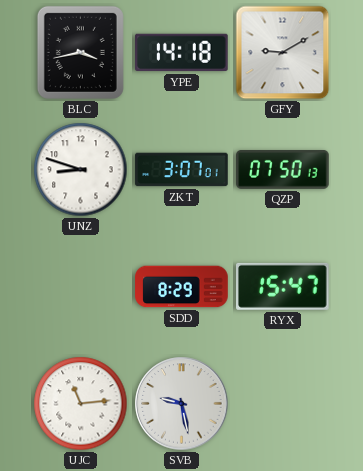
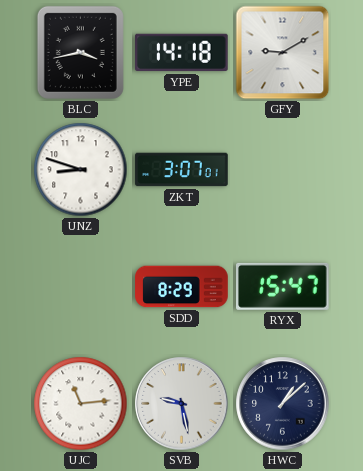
QZP: 07:50 -> none
HWC: none -> 1:08
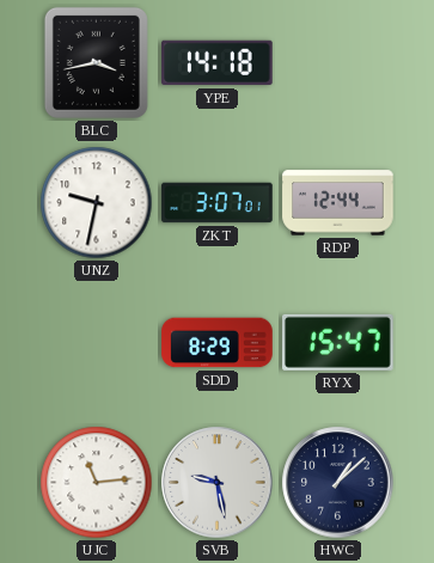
GFY: 9:10 -> none
UNZ: 8:48 -> 9:32
RDP: none -> 12:44
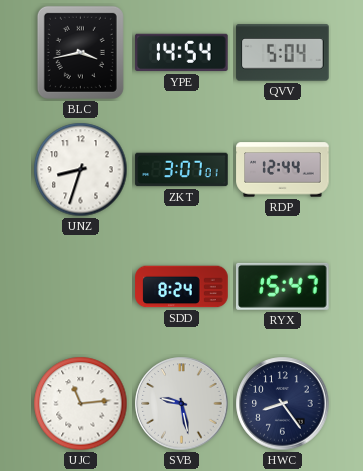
YPE: 14:18 -> 14:54
QVV: none -> 5:04
UNZ: 9:32 -> 8:33
SDD: 8:29 -> 8:24
HWC: 1:08 -> 8:24
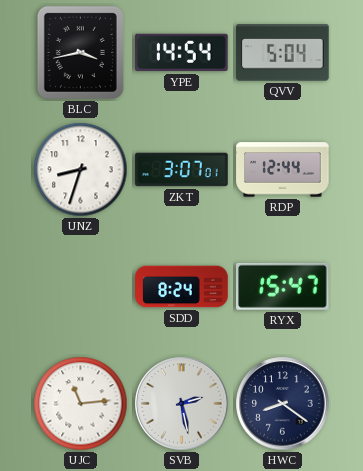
SVB: 9:28 -> 2:28
HWC: 8:24 -> 8:21
